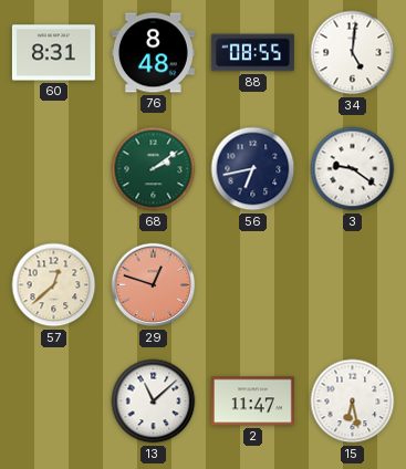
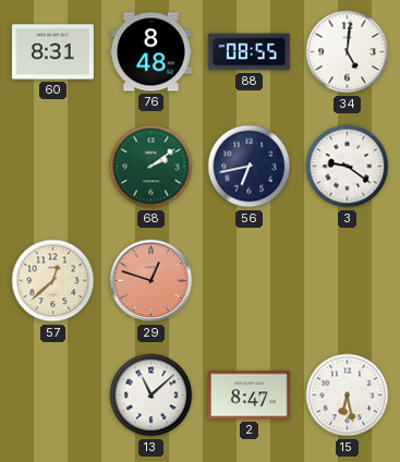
2: 11:47 -> 8:47
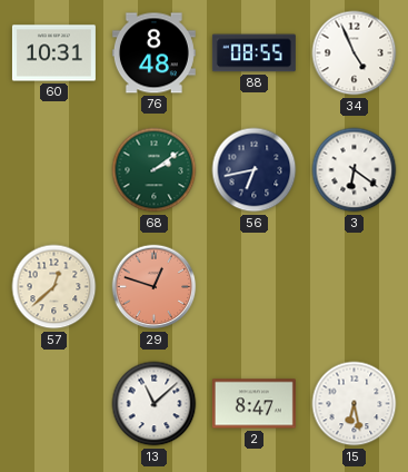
60: 8:31 -> 10:31
34: 5:01 -> 4:56
3: 9:21 -> 6:21
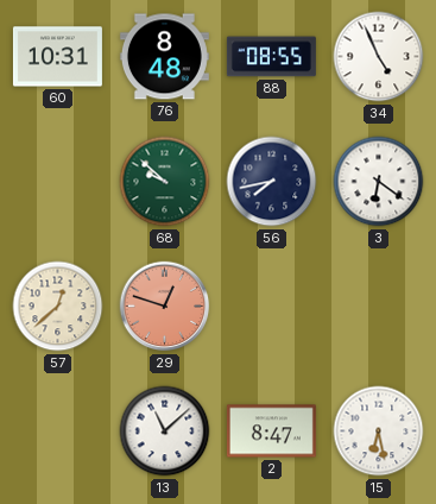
68: 2:09 -> 9:52
56: 6:43 -> 7:43
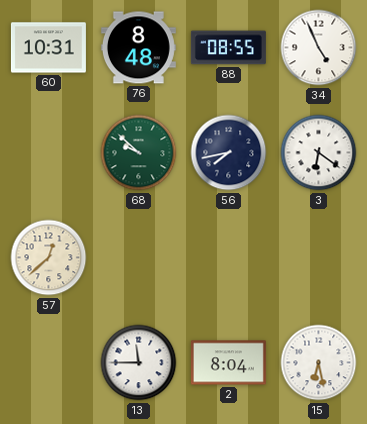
29: 12:48 -> none
13: 11:08 -> 11:45
2: 8:47 -> 8:04
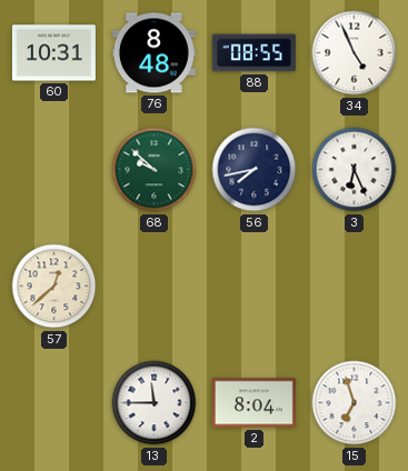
3: 6:21 -> 6:26
15: 6:28 -> 6:57
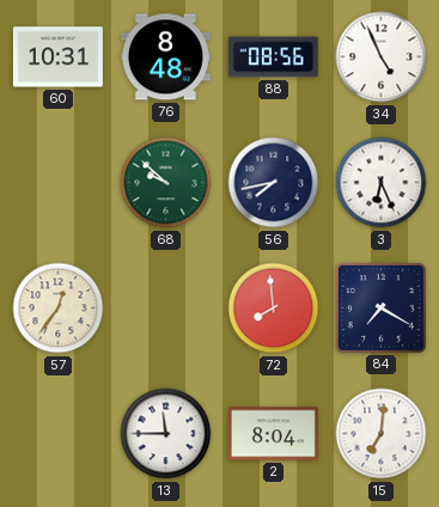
88: 08:55 -> 08:56
57: 12:38 -> 12:36
72: none -> 7:59
84: none -> 7:20
15: 6:57 -> 7:01
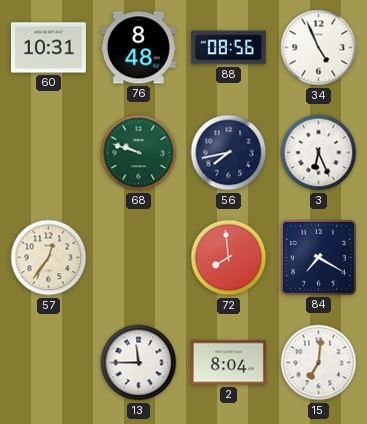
68: 9:52 -> 9:48
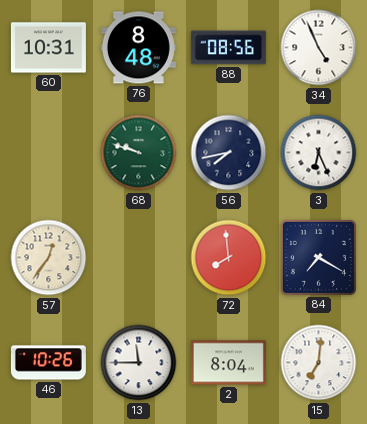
46: none -> 10:26
